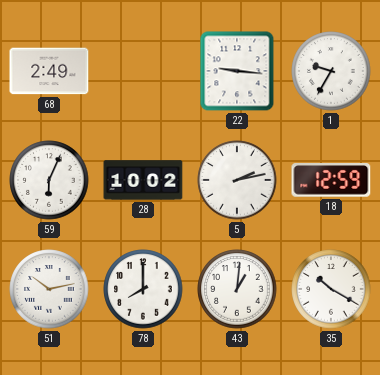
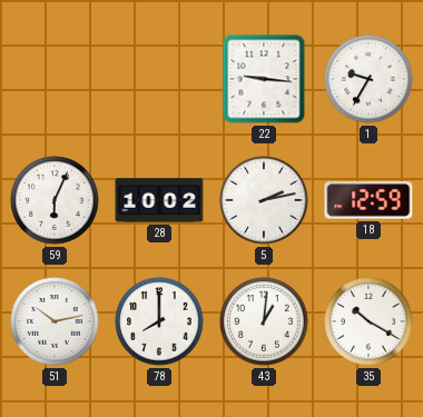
68: 2:49 -> none
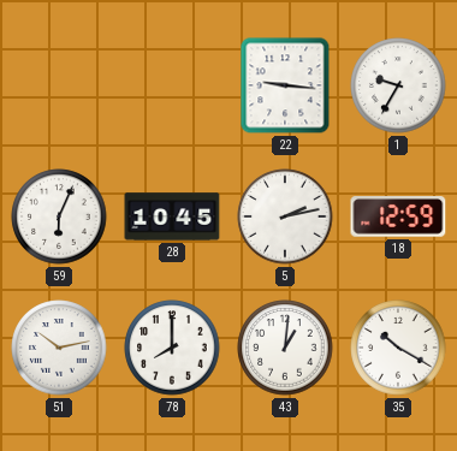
28: 10:02 -> 10:45
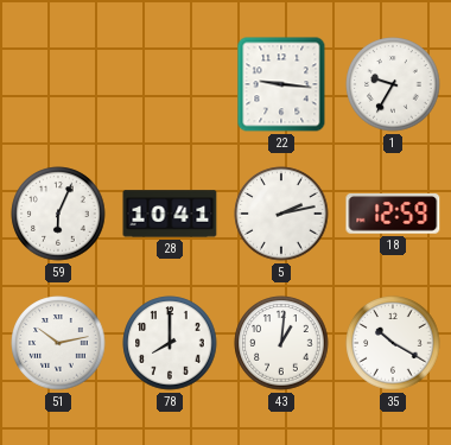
28: 10:45 -> 10:41
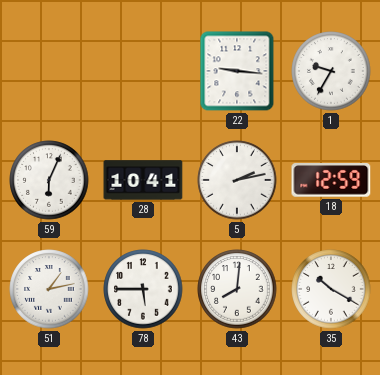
51: 10:13 -> 1:13
78: 8:00 -> 5:45
43: 1:01 -> 8:01
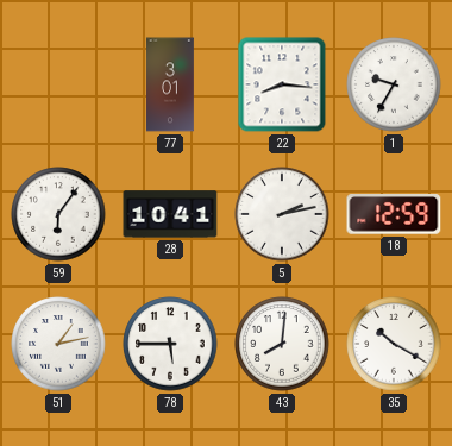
77: none -> 3:01
22: 9:16 -> 8:16
59: 6:04 -> 6:06
